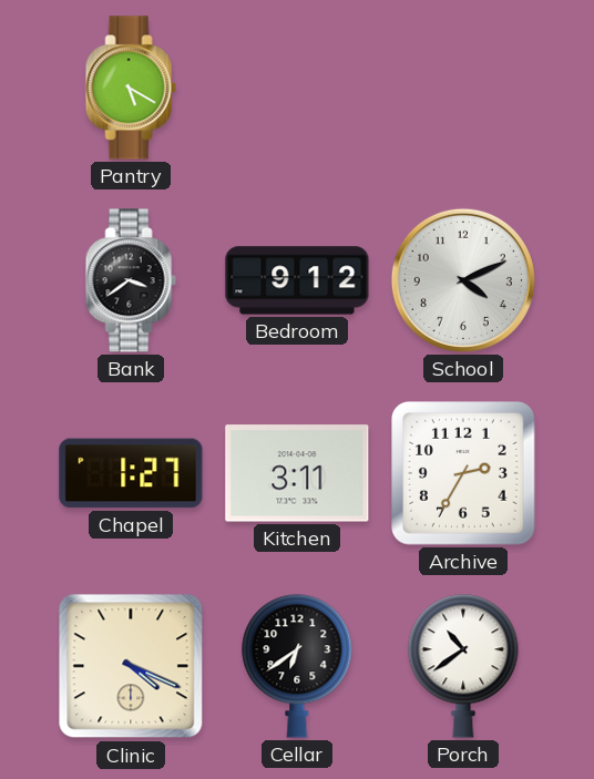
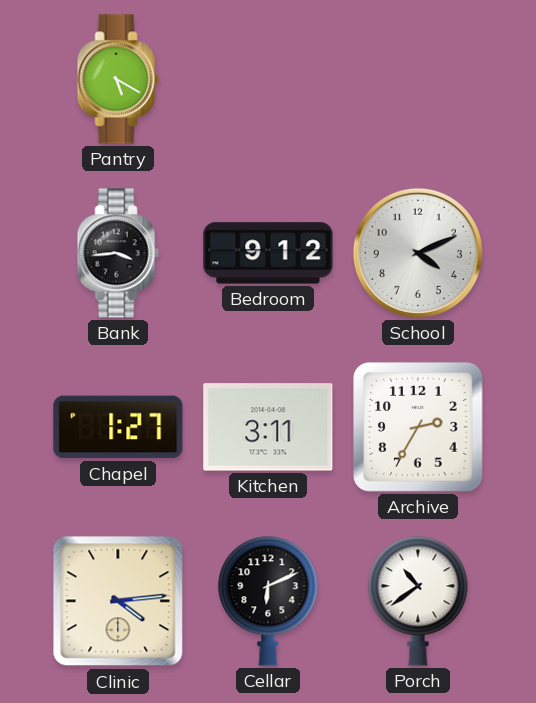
Bank: 3:39 -> 3:44
Clinic: 4:19 -> 4:14
Cellar: 6:39 -> 6:11
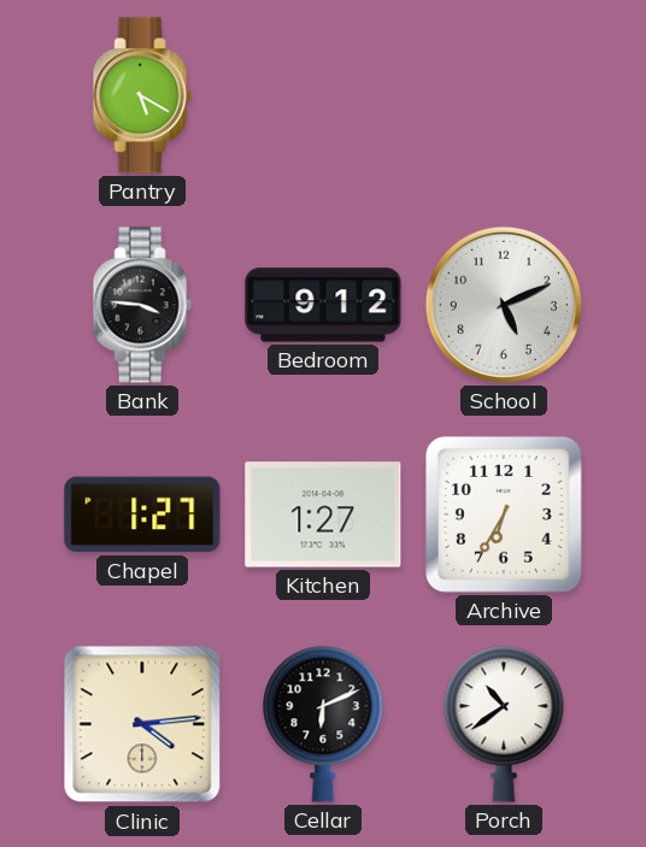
Bank: 3:44 -> 3:46
School: 4:11 -> 5:11
Kitchen: 3:11 -> 1:27
Archive: 2:35 -> 6:35
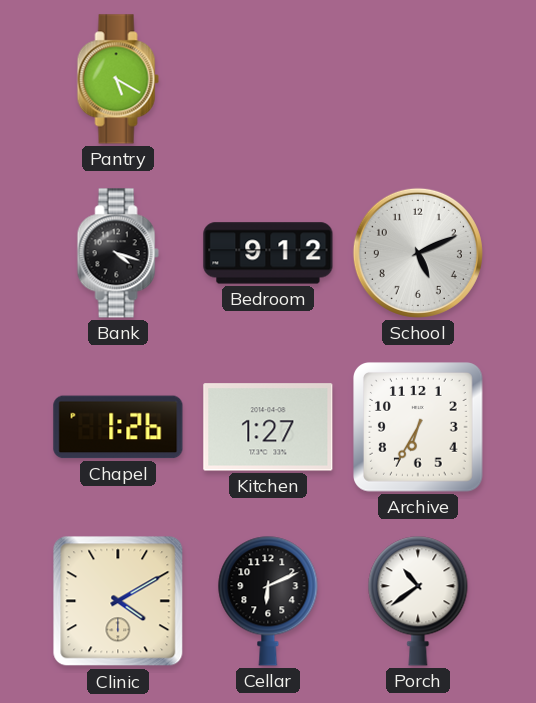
Bank: 3:46 -> 4:18
Chapel: 1:27 -> 1:26
Clinic: 4:14 -> 4:10
